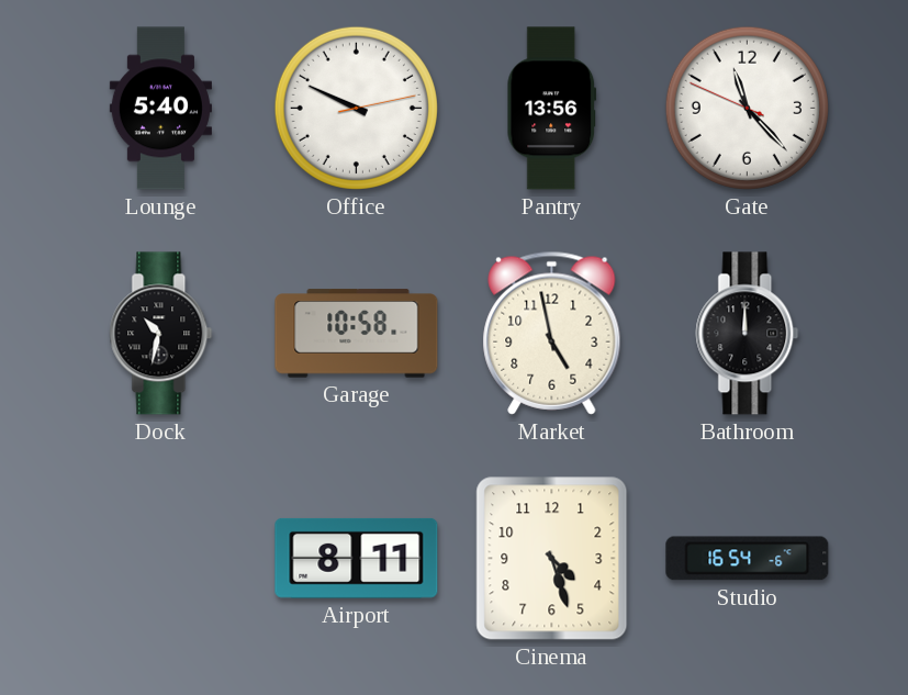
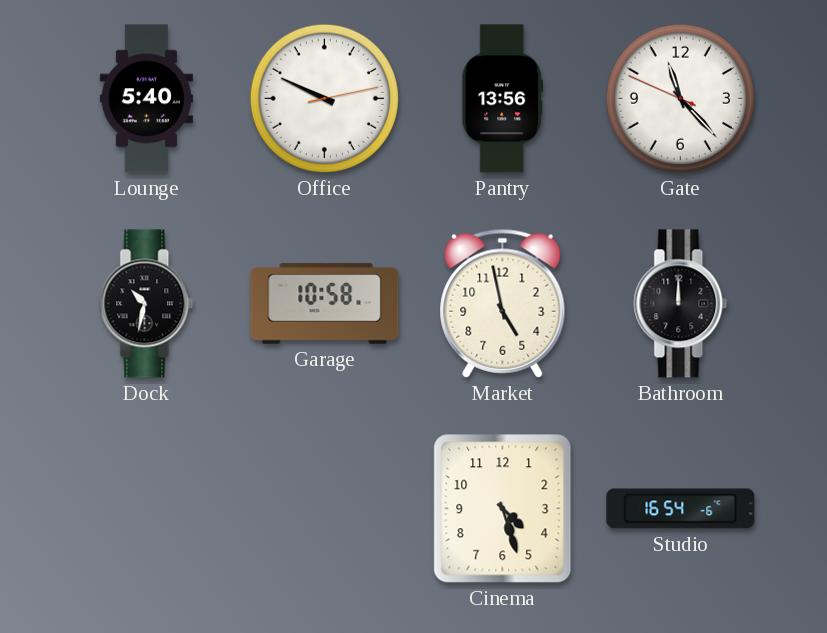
Airport: 8:11 -> none
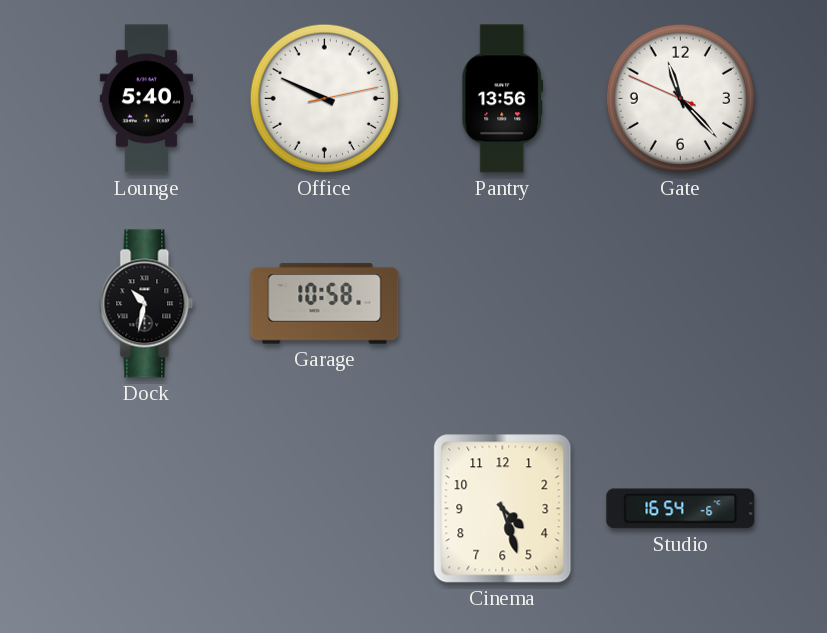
Market: 4:58 -> none
Bathroom: 12:00 -> none
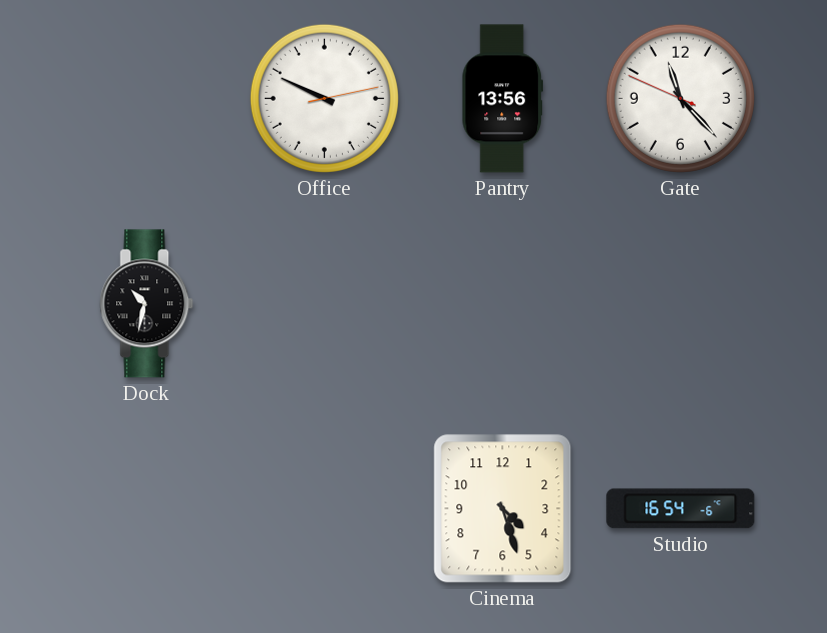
Lounge: 5:40 -> none
Garage: 10:58 -> none
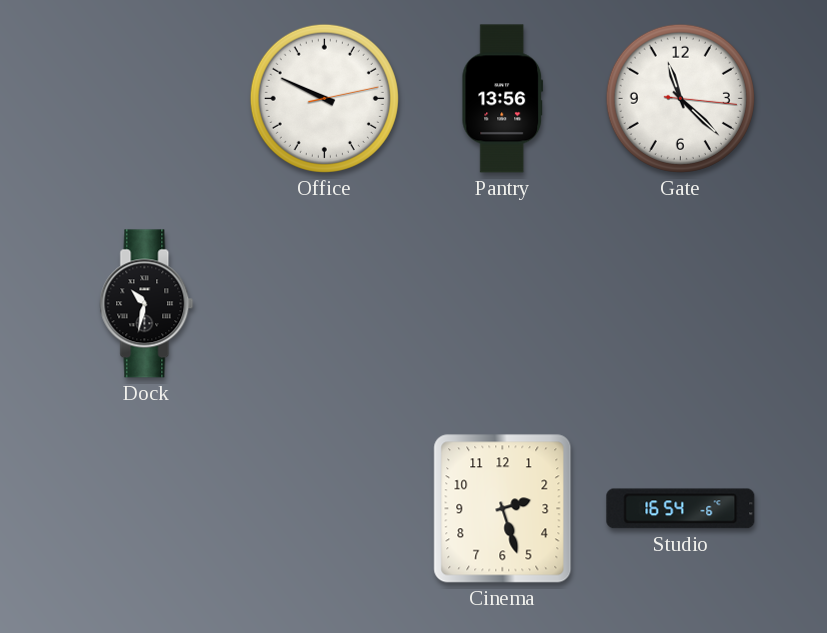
Gate: 11:22:49 -> 11:22:16
Cinema: 4:27 -> 2:27
